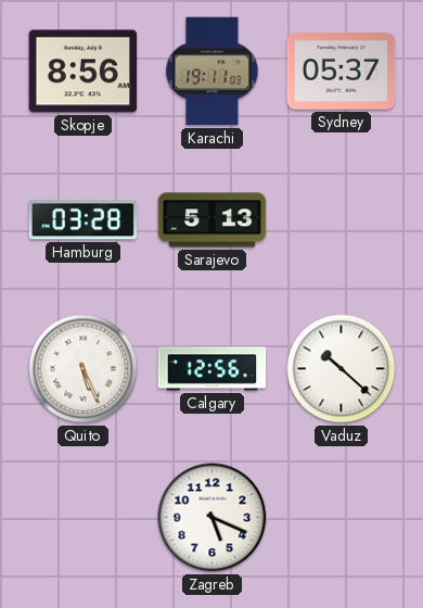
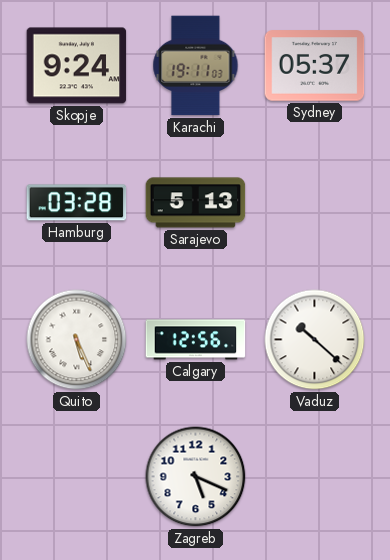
Skopje: 8:56 -> 9:24
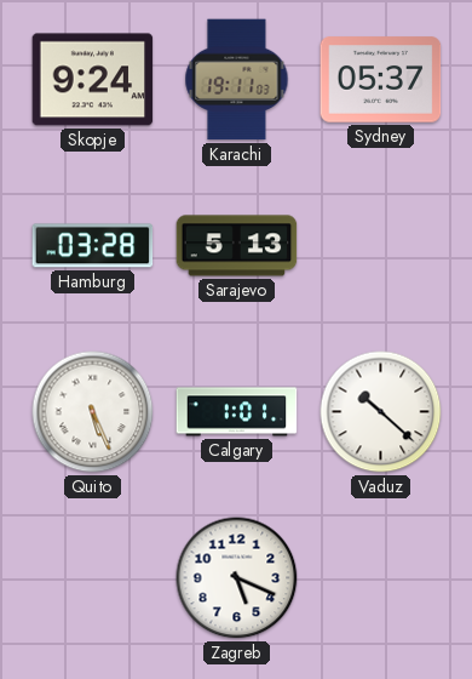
Calgary: 12:56 -> 1:01
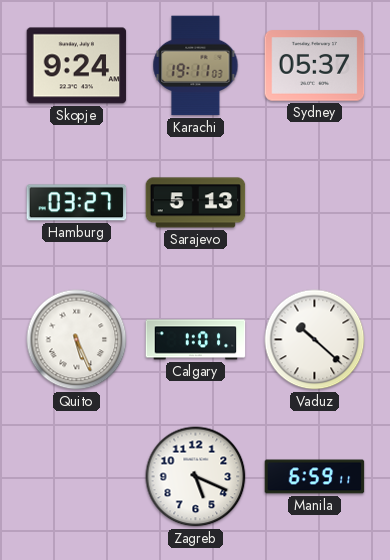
Hamburg: 03:28 -> 03:27
Manila: none -> 6:59
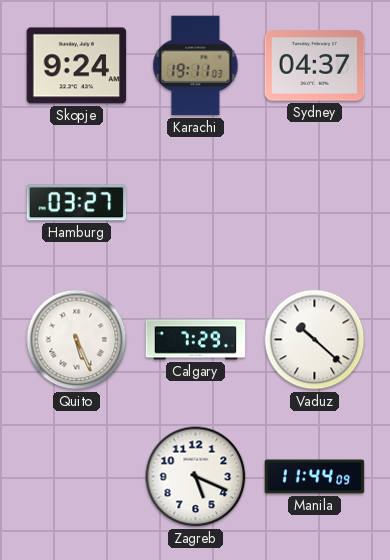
Sydney: 05:37 -> 04:37
Sarajevo: 5:13 -> none
Calgary: 1:01 -> 7:29
Manila: 6:59 -> 11:44
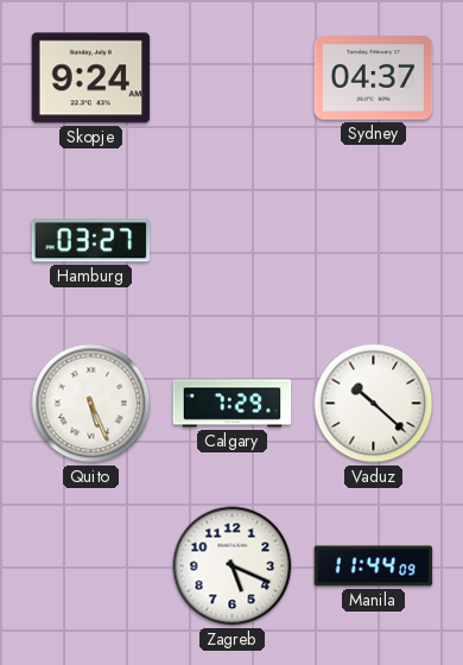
Karachi: 19:11 -> none
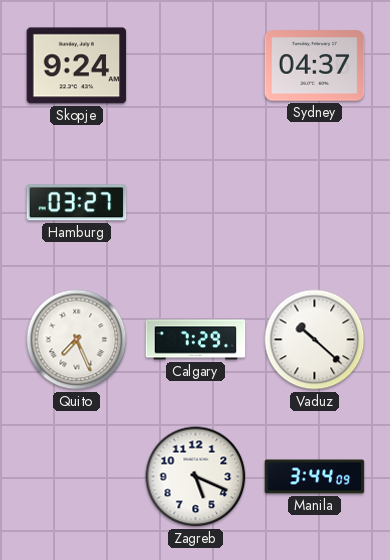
Quito: 5:26 -> 7:26
Manila: 11:44 -> 3:44
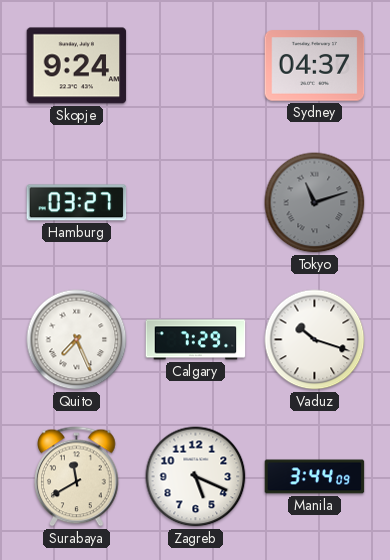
Tokyo: none -> 11:12
Vaduz: 10:22 -> 10:18
Surabaya: none -> 11:40
